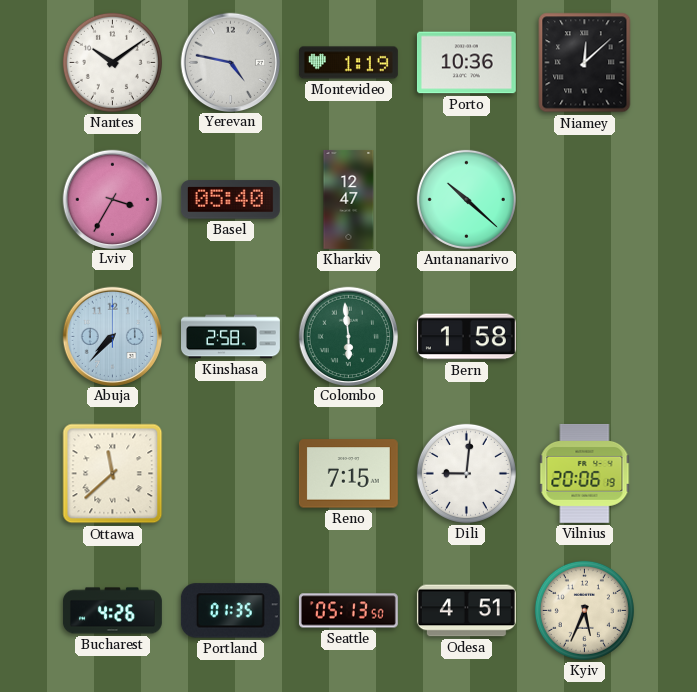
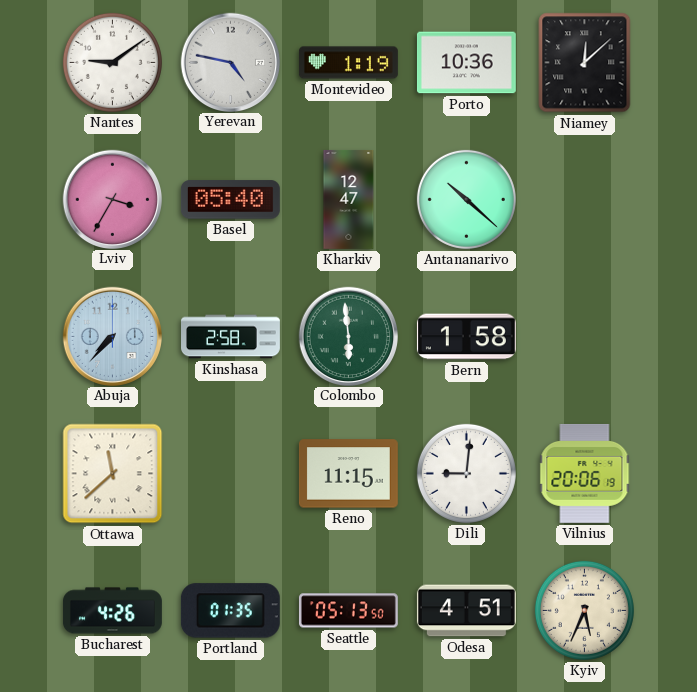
Nantes: 10:09 -> 9:09
Reno: 7:15 -> 11:15
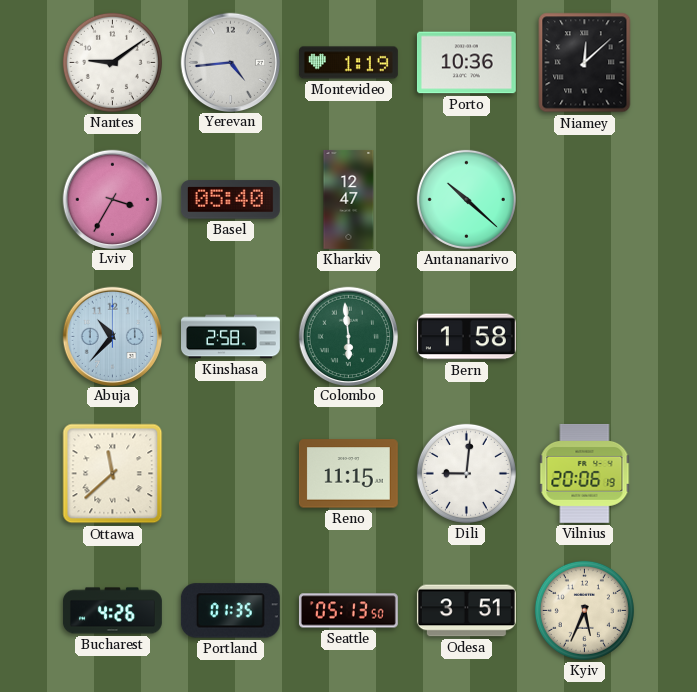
Yerevan: 4:47 -> 4:44
Abuja: 7:37 -> 10:37
Odesa: 4:51 -> 3:51
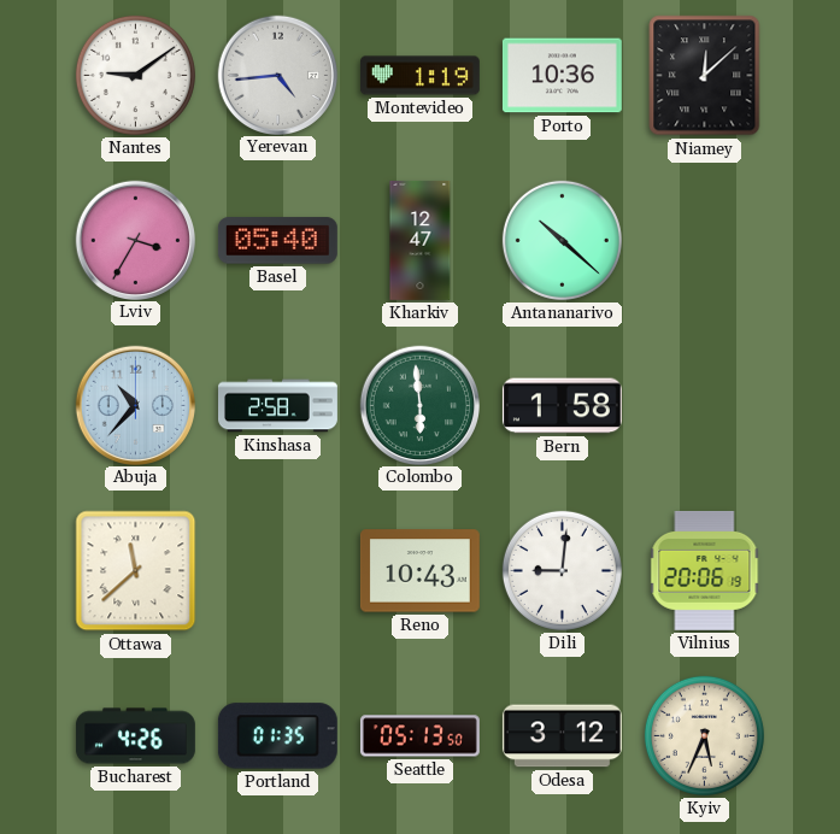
Reno: 11:15 -> 10:43
Odesa: 3:51 -> 3:12
